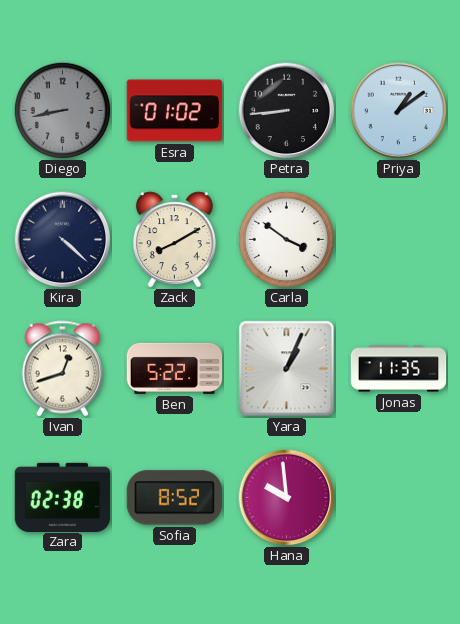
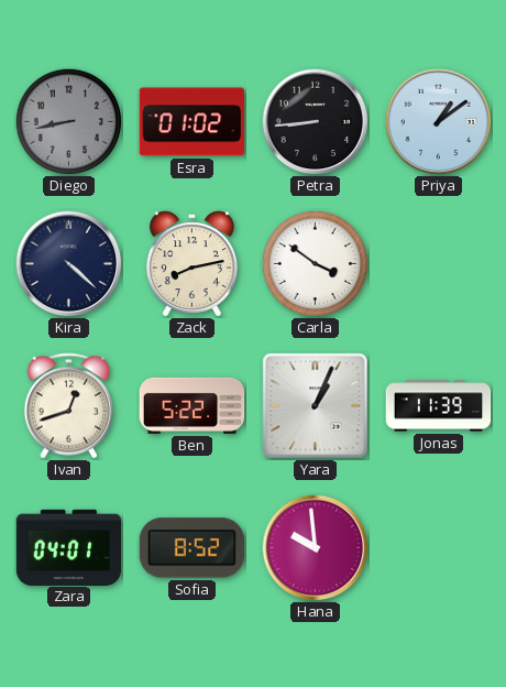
Zack: 8:10 -> 8:13
Jonas: 11:35 -> 11:39
Zara: 02:38 -> 04:01
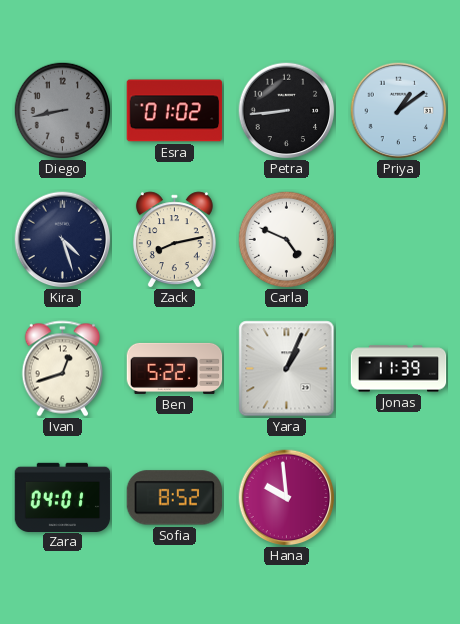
Kira: 4:22 -> 4:27
Carla: 3:51 -> 4:49
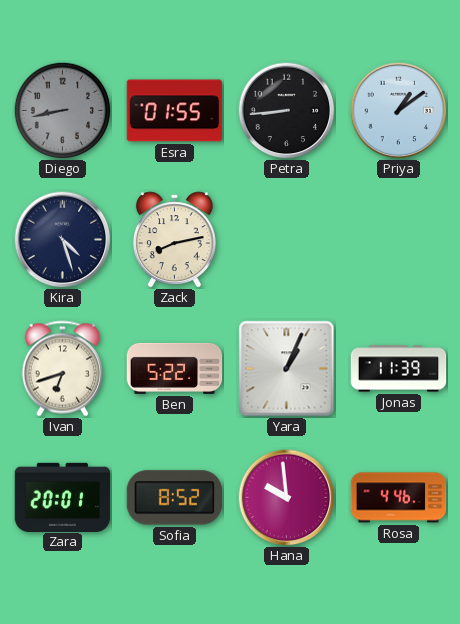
Esra: 01:02 -> 01:55
Carla: 4:49 -> none
Ivan: 12:42 -> 6:42
Zara: 04:01 -> 20:01
Rosa: none -> 4:46
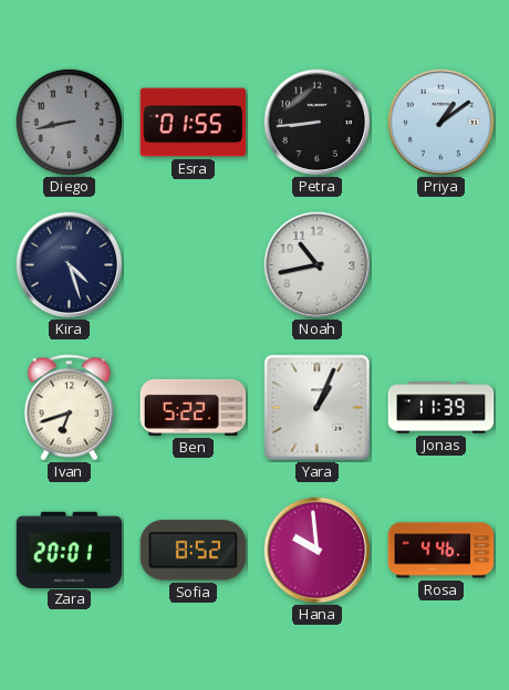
Zack: 8:13 -> none
Noah: none -> 10:43
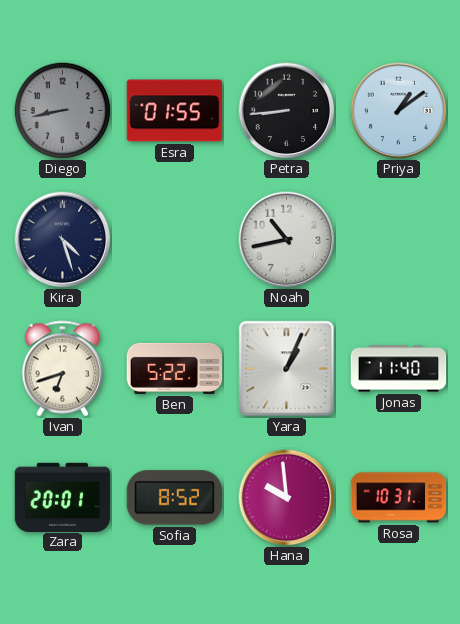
Jonas: 11:39 -> 11:40
Rosa: 4:46 -> 10:31
